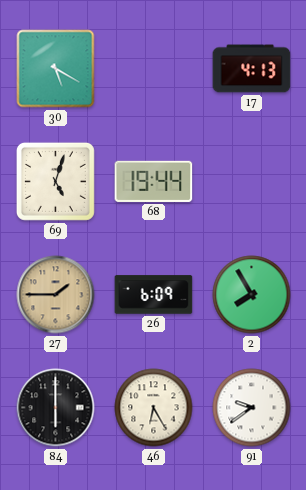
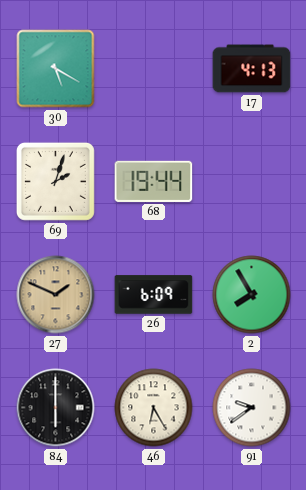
69: 5:03 -> 2:03
27: 1:45 -> 1:49
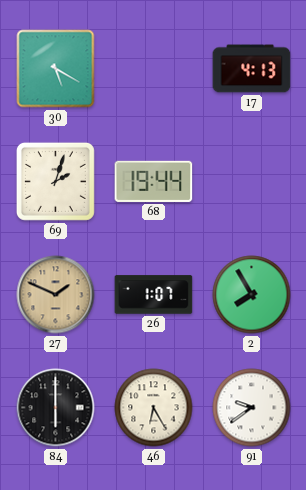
26: 6:09 -> 1:07
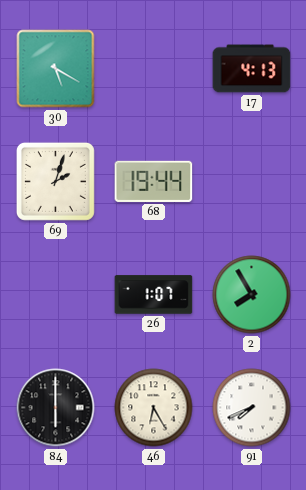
27: 1:49 -> none
91: 9:39 -> 7:41
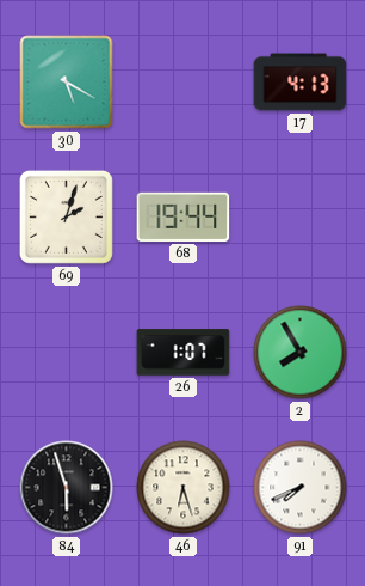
84: 6:00 -> 5:57
46: 6:25 -> 6:27
